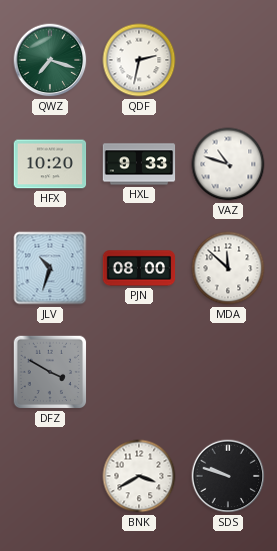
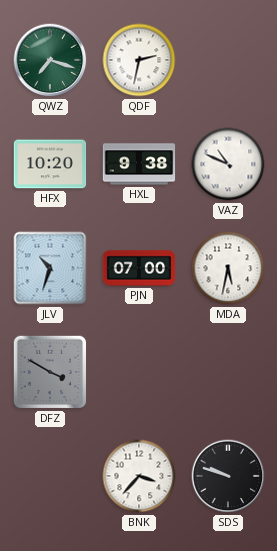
HXL: 9:33 -> 9:38
VAZ: 10:48 -> 10:49
PJN: 08:00 -> 07:00
MDA: 11:52 -> 5:32
BNK: 3:40 -> 3:37
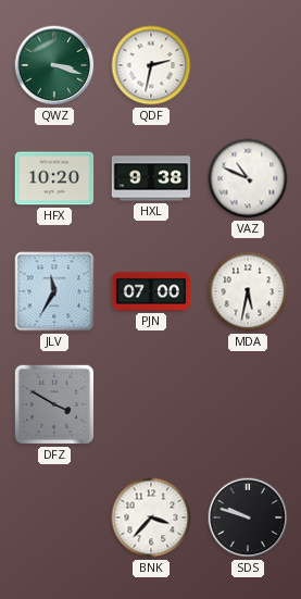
QWZ: 7:18 -> 3:18
JLV: 10:33 -> 11:35
